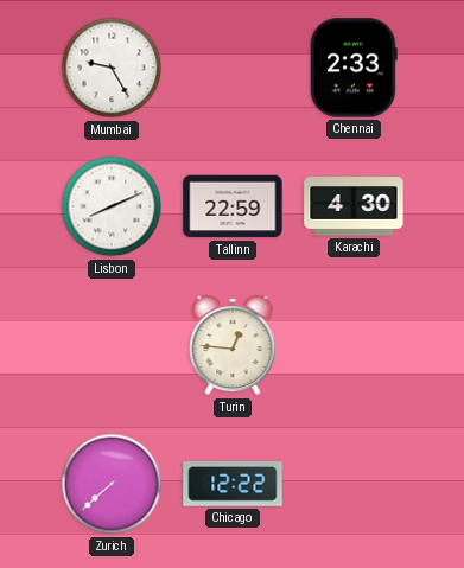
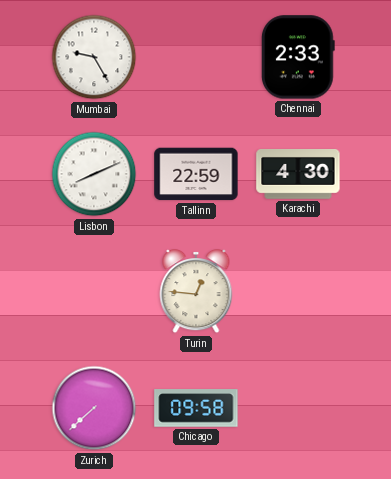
Chicago: 12:22 -> 09:58
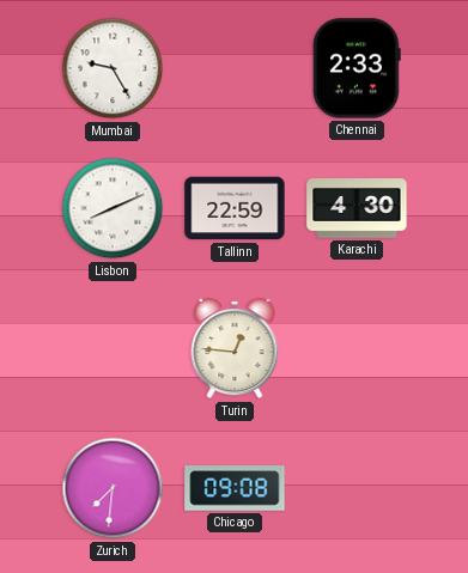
Zurich: 7:38 -> 7:31
Chicago: 09:58 -> 09:08
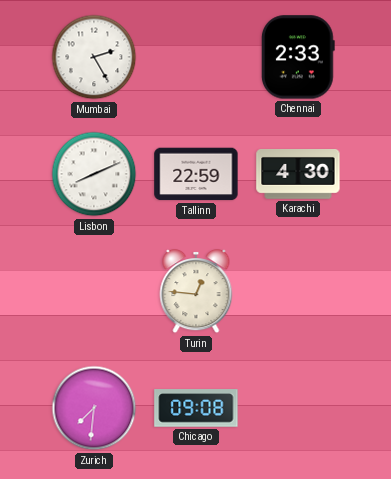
Mumbai: 9:25 -> 2:25
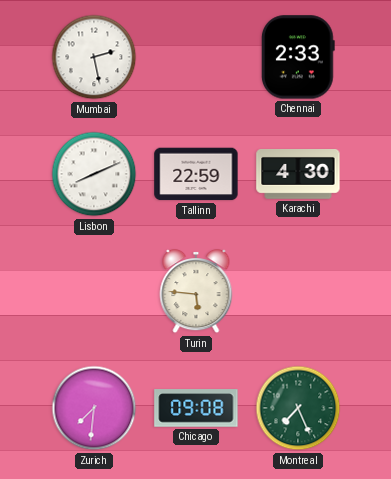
Mumbai: 2:25 -> 2:28
Turin: 12:46 -> 5:46
Montreal: none -> 7:26
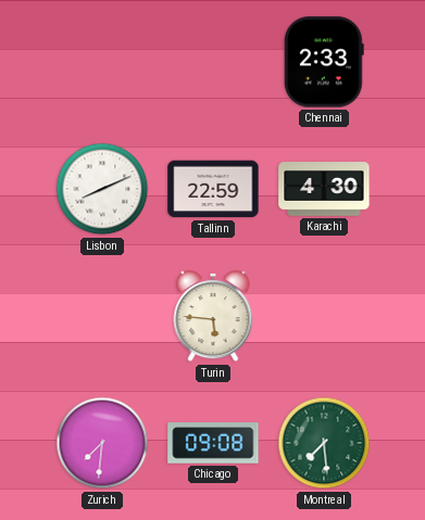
Mumbai: 2:28 -> none
Montreal: 7:26 -> 7:29
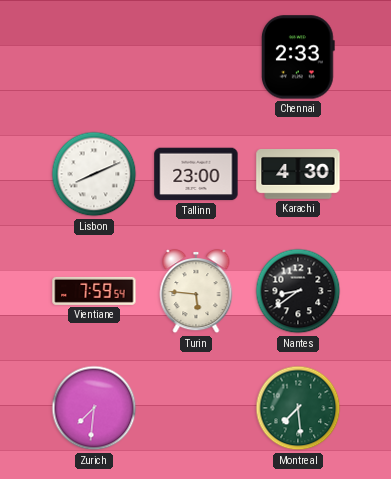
Tallinn: 22:59 -> 23:00
Vientiane: none -> 7:59
Nantes: none -> 8:39
Chicago: 09:08 -> none
